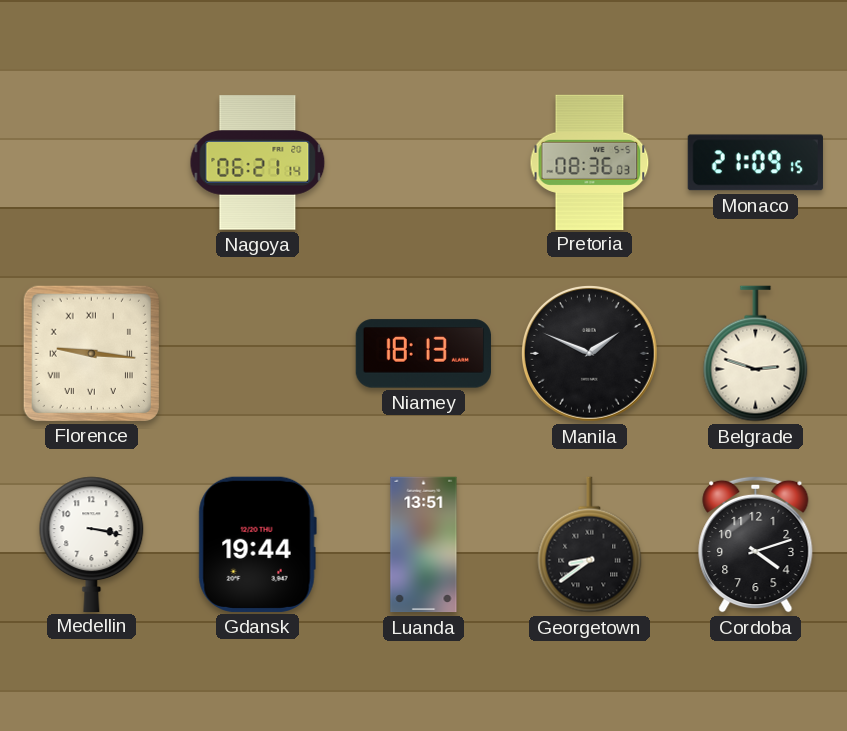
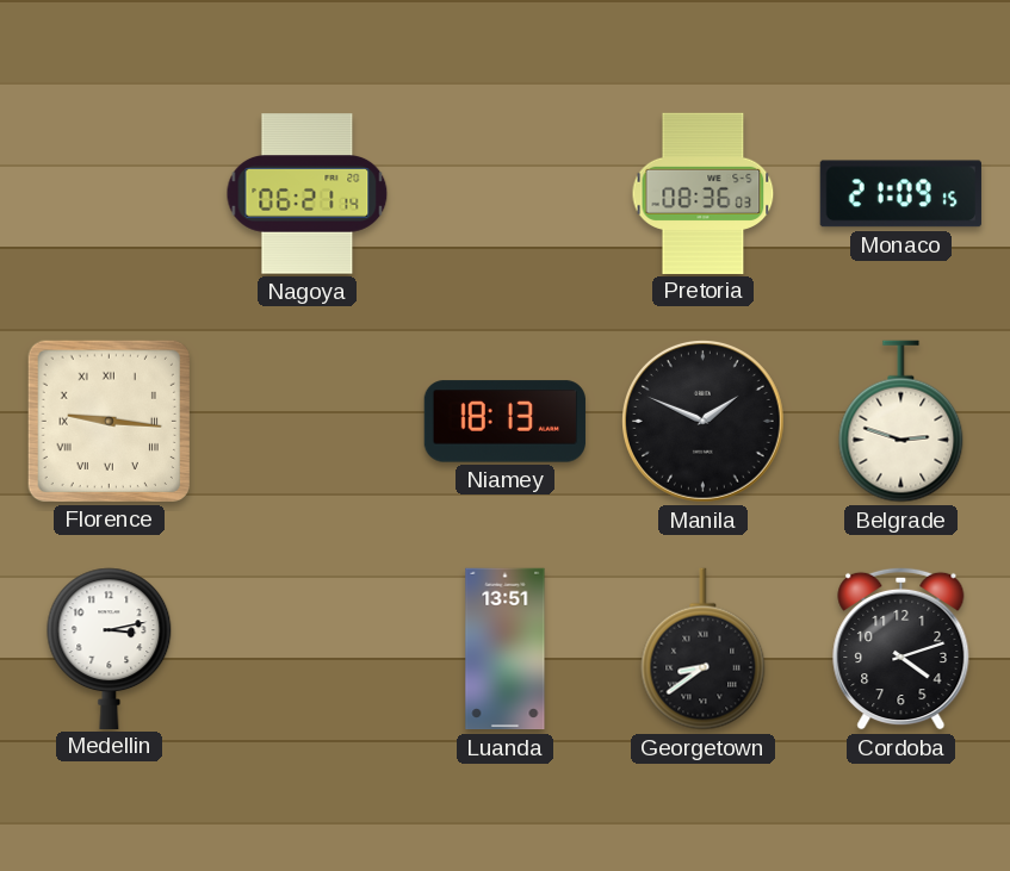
Medellin: 3:17 -> 3:13
Gdansk: 19:44 -> none
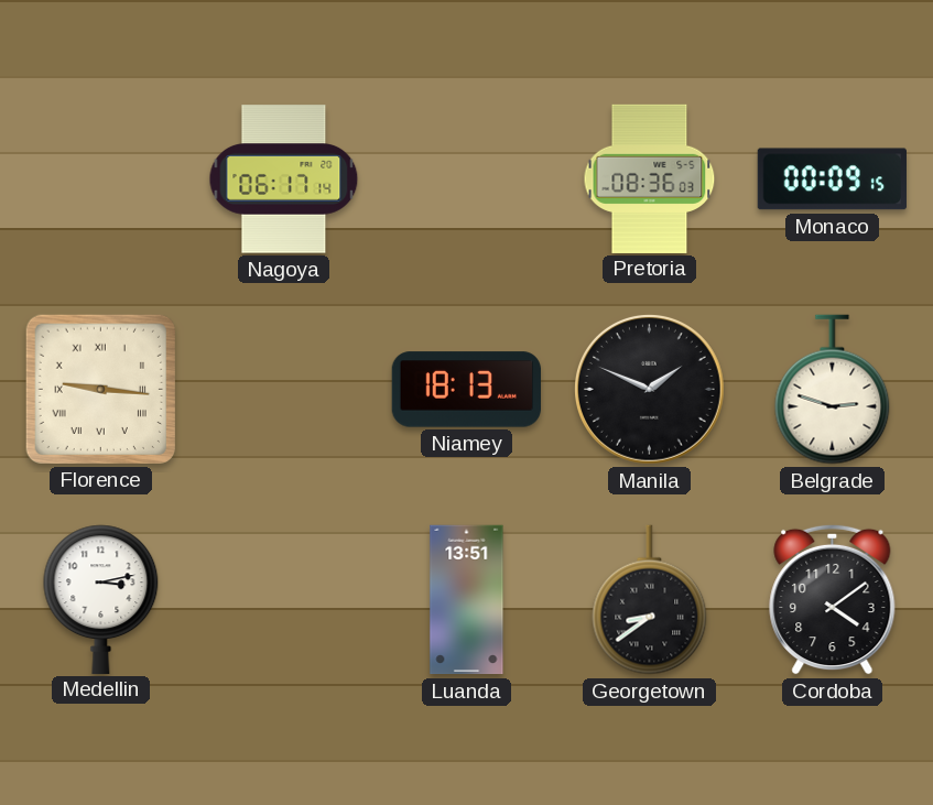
Nagoya: 06:21 -> 06:17
Monaco: 21:09 -> 00:09
Cordoba: 4:12 -> 4:09
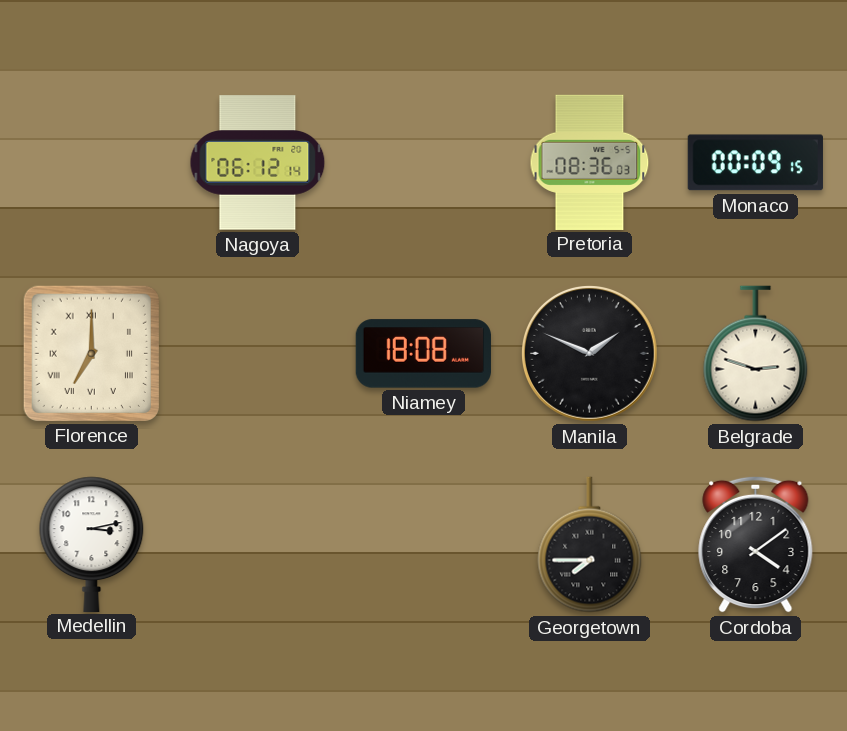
Nagoya: 06:17 -> 06:12
Florence: 9:16 -> 7:00
Niamey: 18:13 -> 18:08
Luanda: 13:51 -> none
Georgetown: 8:39 -> 7:45
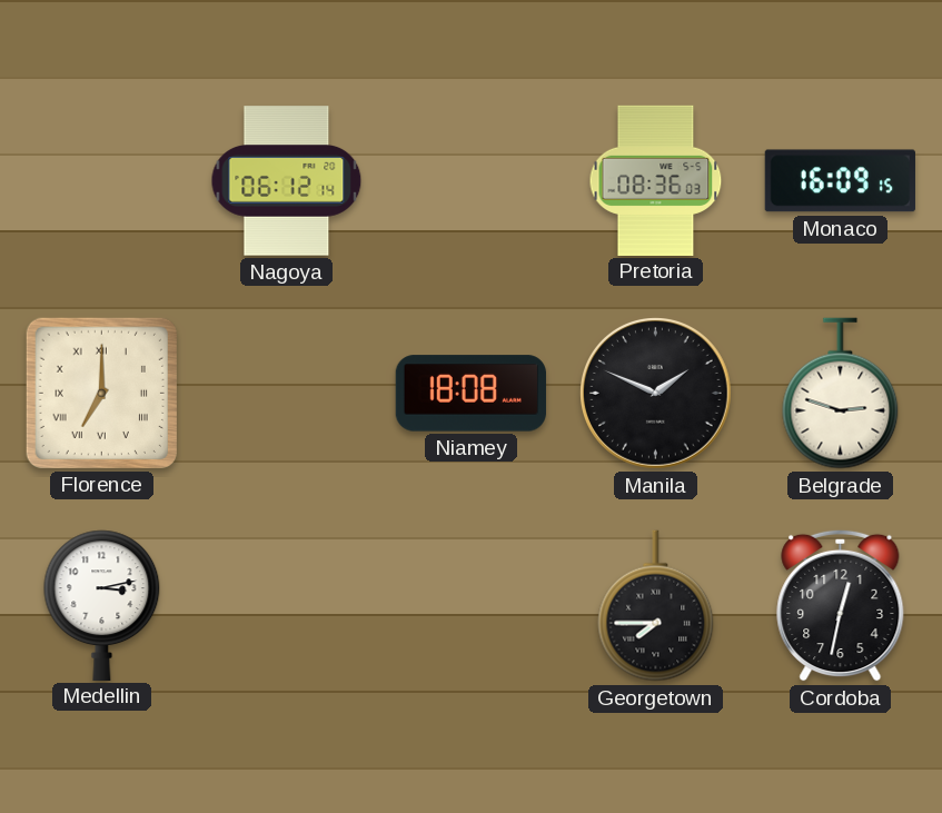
Monaco: 00:09 -> 16:09
Cordoba: 4:09 -> 12:32
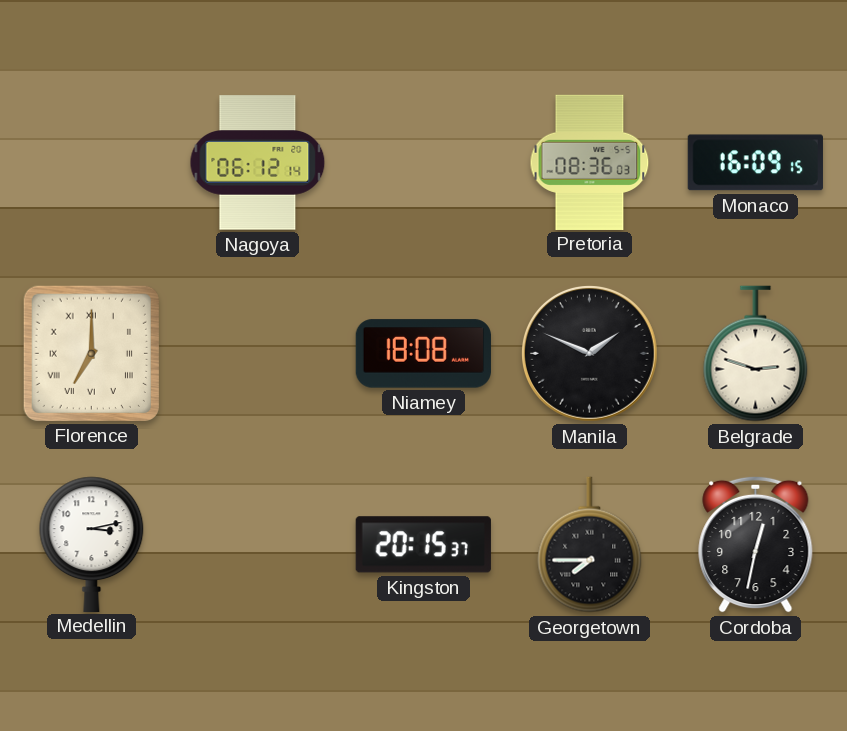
Kingston: none -> 20:15
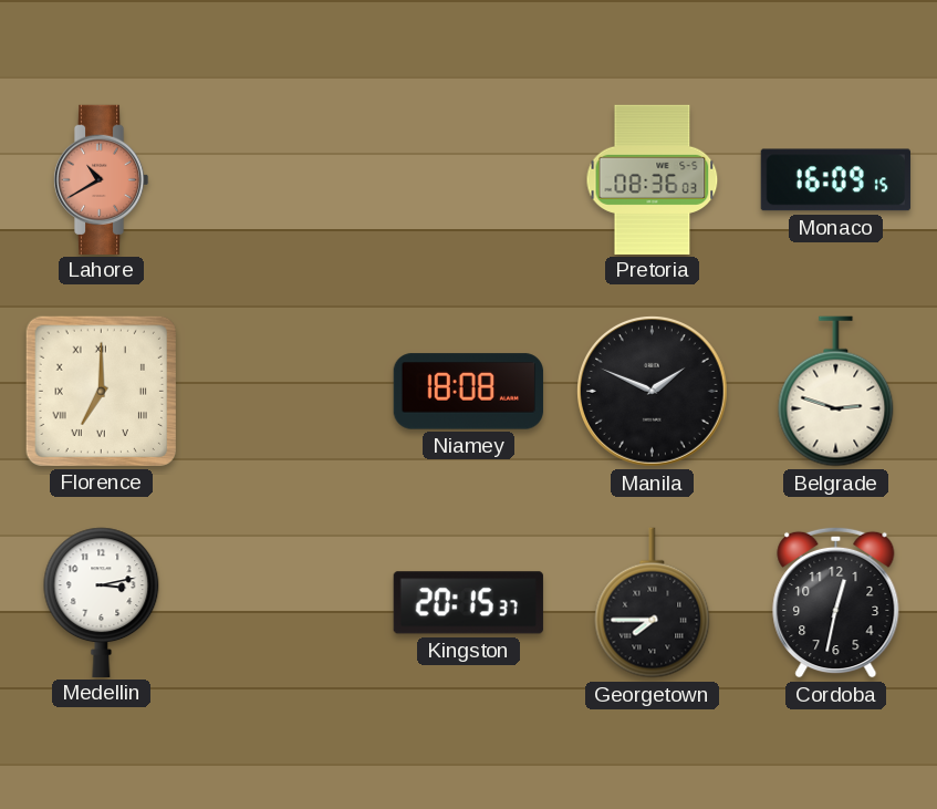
Lahore: none -> 10:40
Nagoya: 06:12 -> none
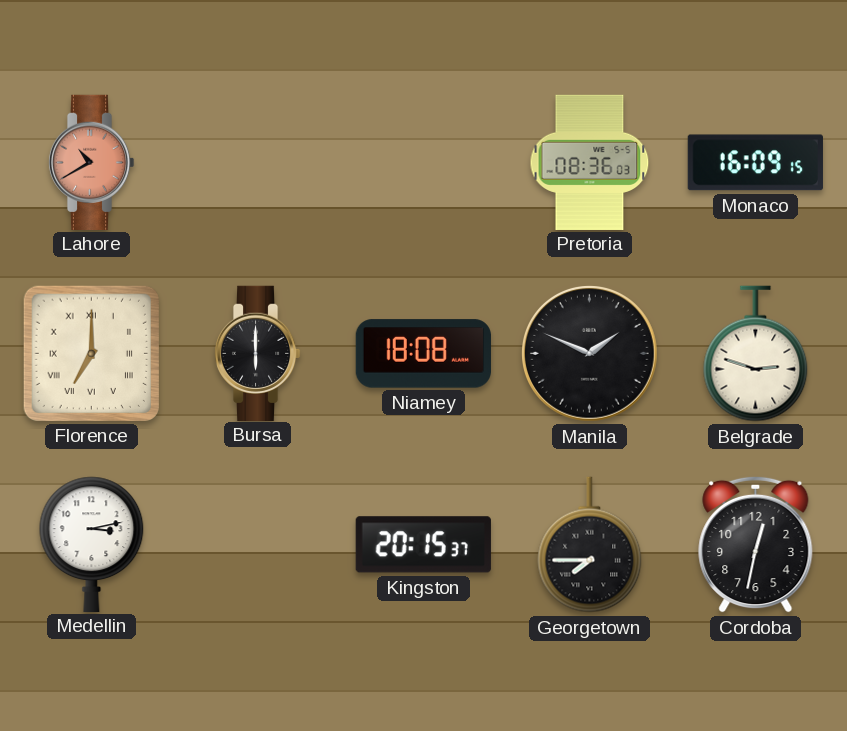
Bursa: none -> 6:00
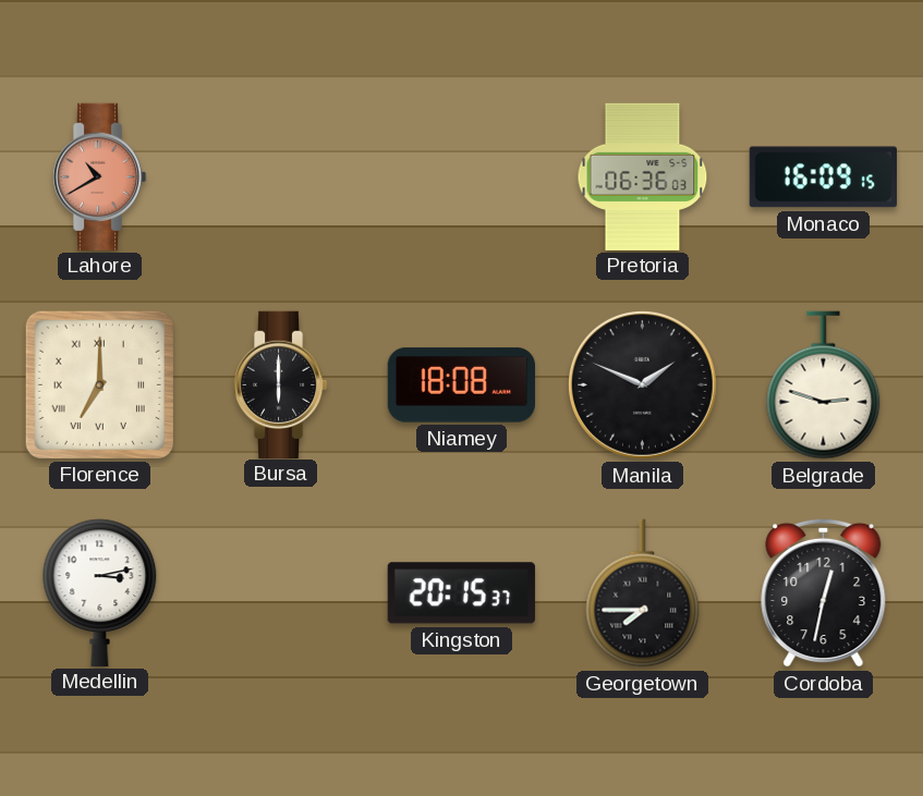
Pretoria: 08:36 -> 06:36
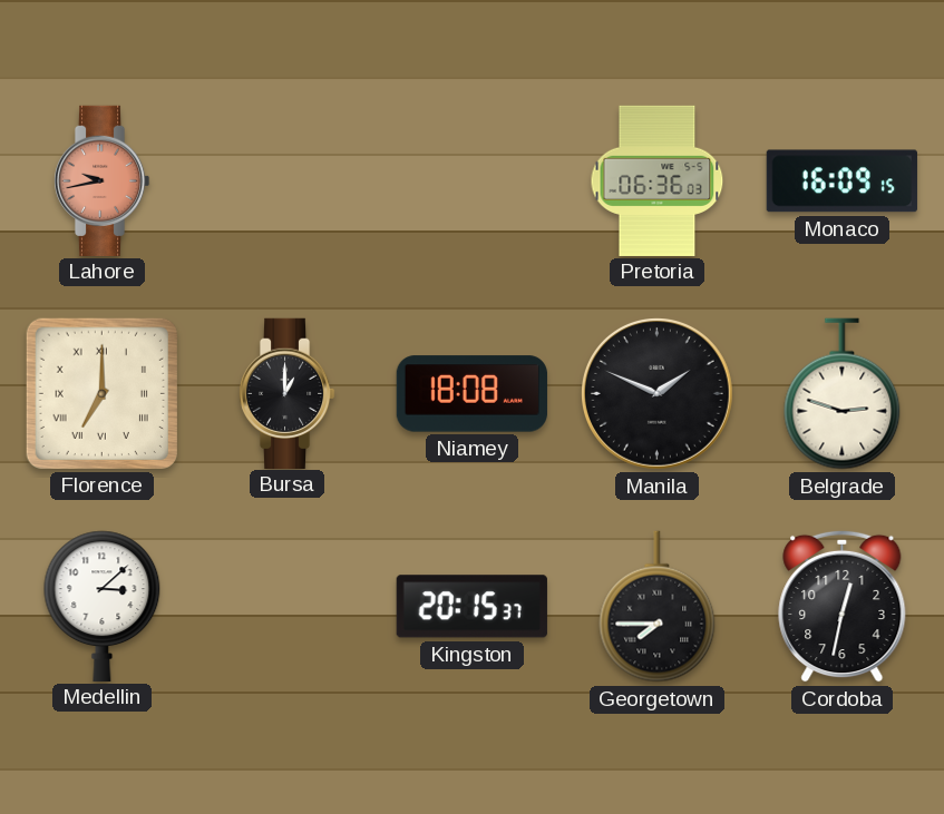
Lahore: 10:40 -> 9:43
Bursa: 6:00 -> 1:00
Medellin: 3:13 -> 3:08
